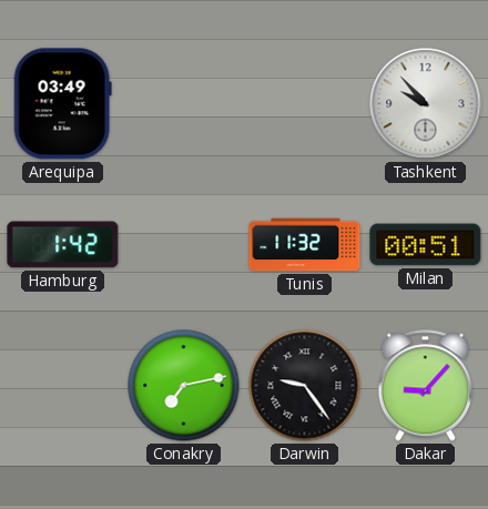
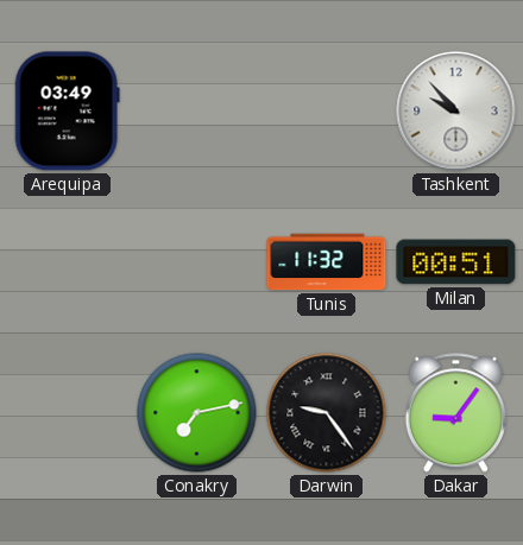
Hamburg: 1:42 -> none
Dakar: 9:07 -> 9:06
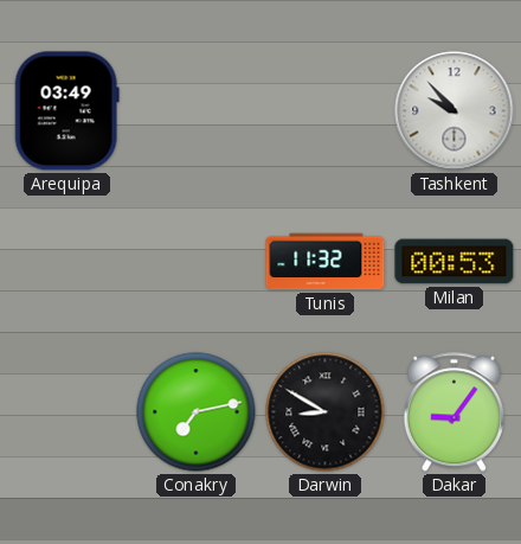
Milan: 00:51 -> 00:53
Darwin: 9:24 -> 8:50
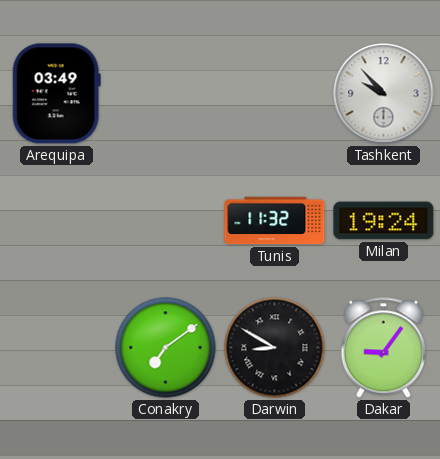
Milan: 00:53 -> 19:24
Conakry: 7:13 -> 7:09
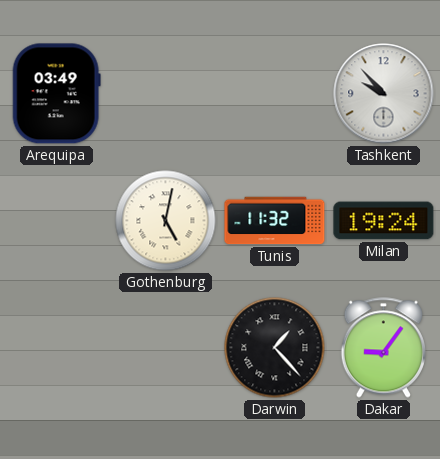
Gothenburg: none -> 5:02
Conakry: 7:09 -> none
Darwin: 8:50 -> 1:23
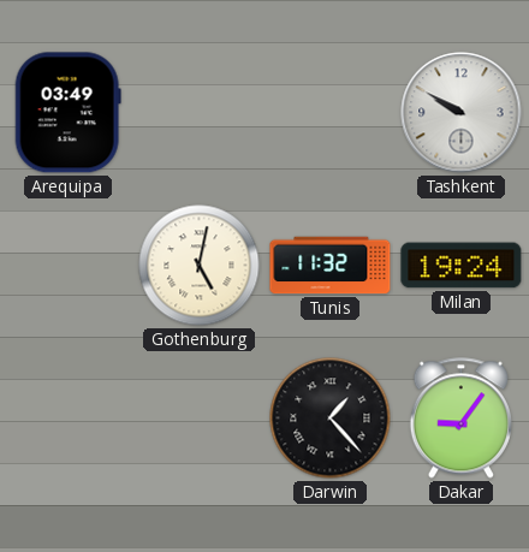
Tashkent: 9:53 -> 9:50
